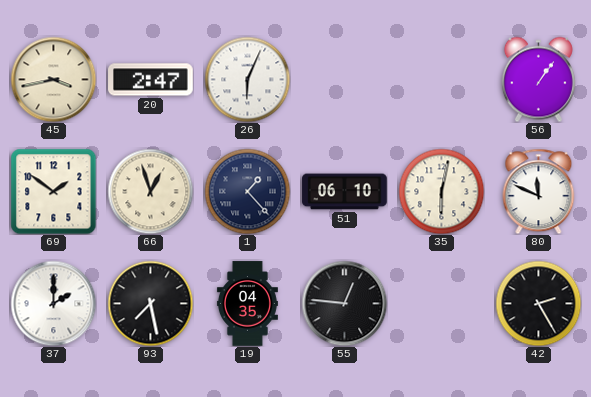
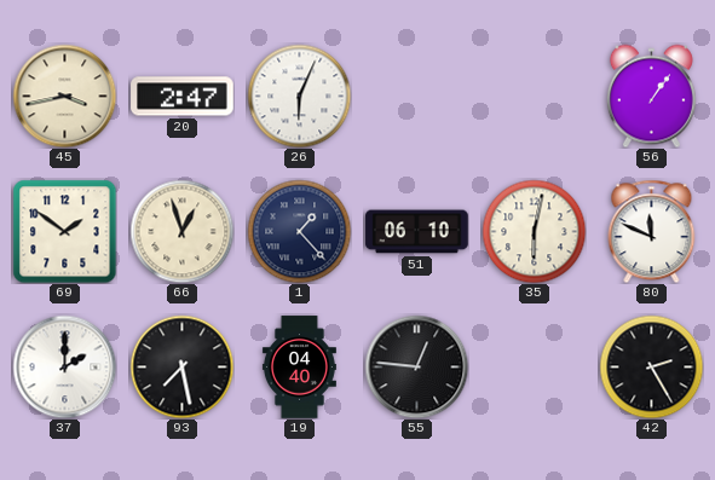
19: 04:35 -> 04:40
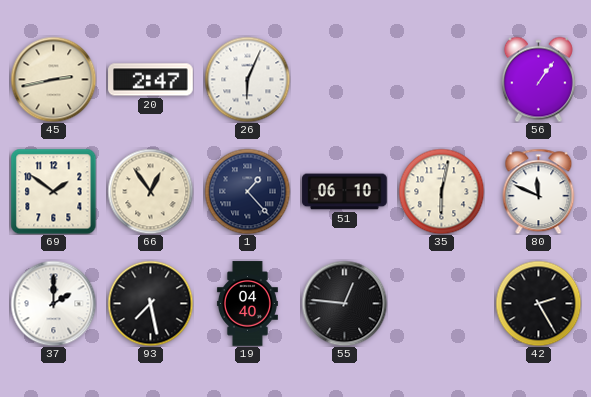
45: 3:43 -> 2:43
66: 12:57 -> 12:54
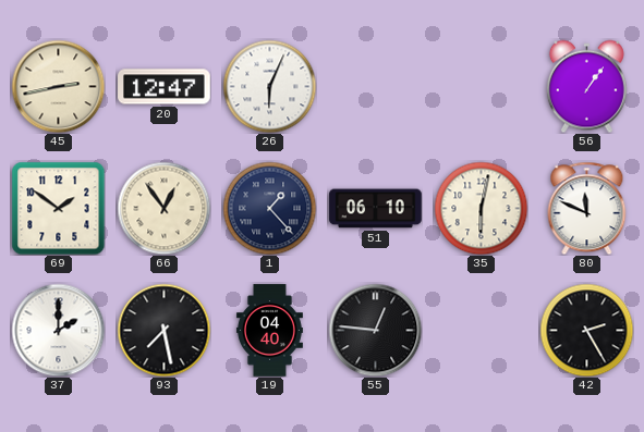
20: 2:47 -> 12:47
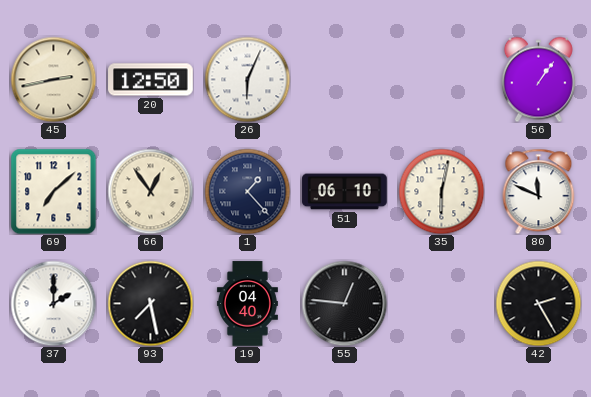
20: 12:47 -> 12:50
69: 1:51 -> 7:08
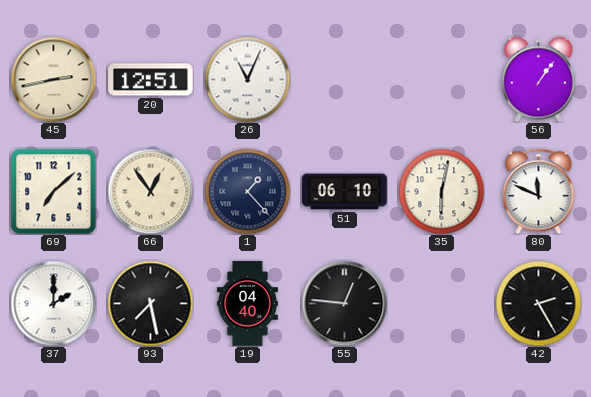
20: 12:50 -> 12:51
26: 6:04 -> 11:04
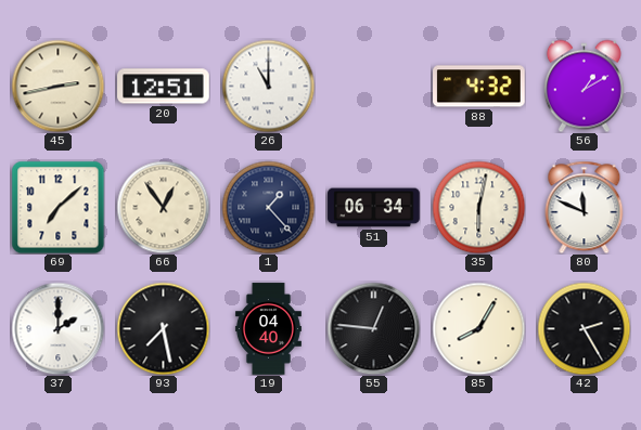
26: 11:04 -> 11:00
88: none -> 4:32
56: 1:06 -> 1:10
51: 06:10 -> 06:34
85: none -> 8:05
